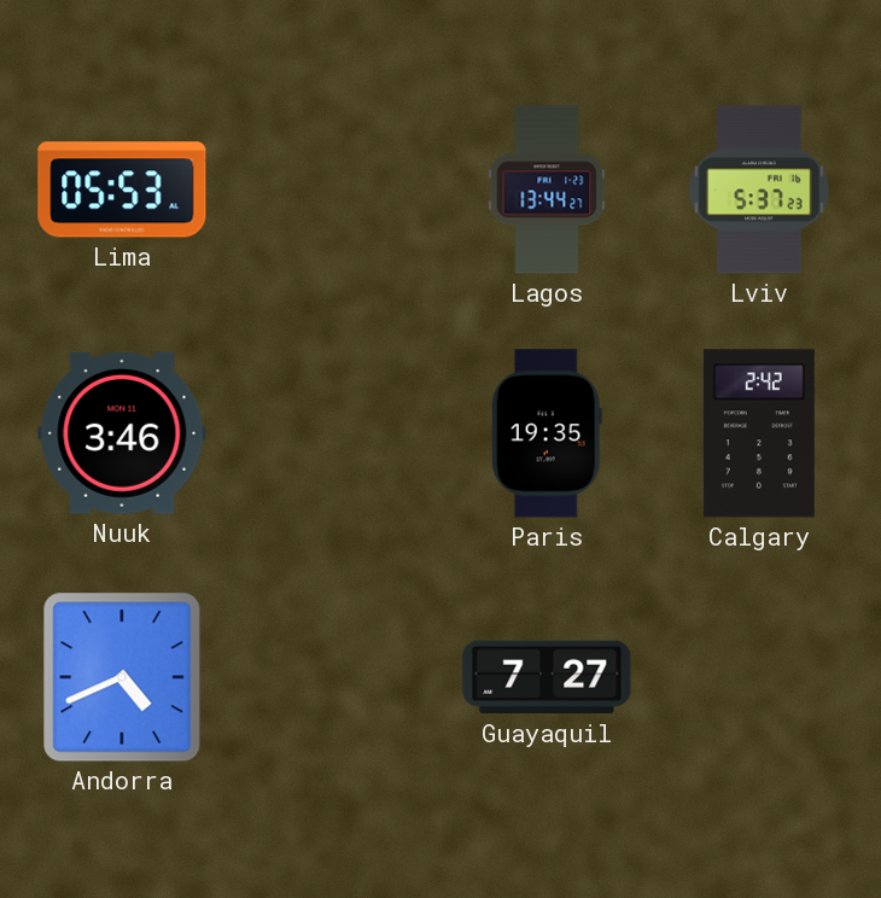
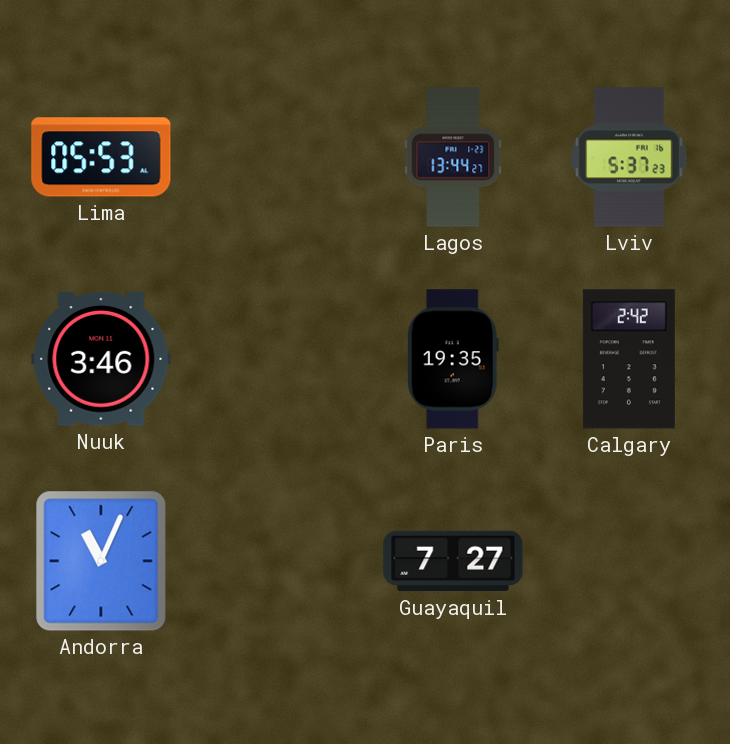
Andorra: 4:41 -> 11:04
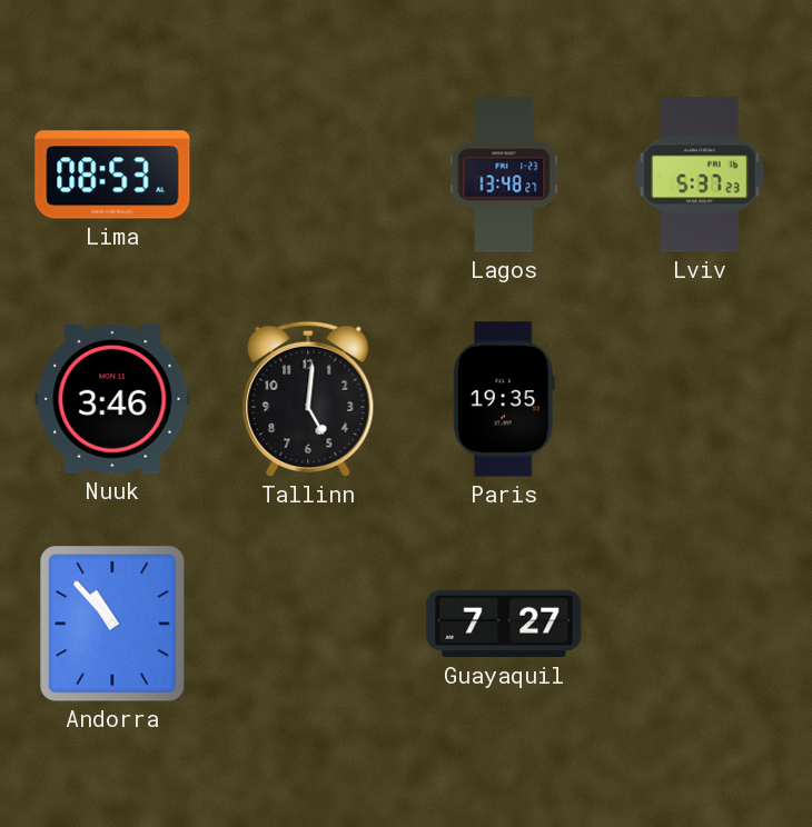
Lima: 05:53 -> 08:53
Lagos: 13:44 -> 13:48
Tallinn: none -> 5:01
Calgary: 2:42 -> none
Andorra: 11:04 -> 10:53
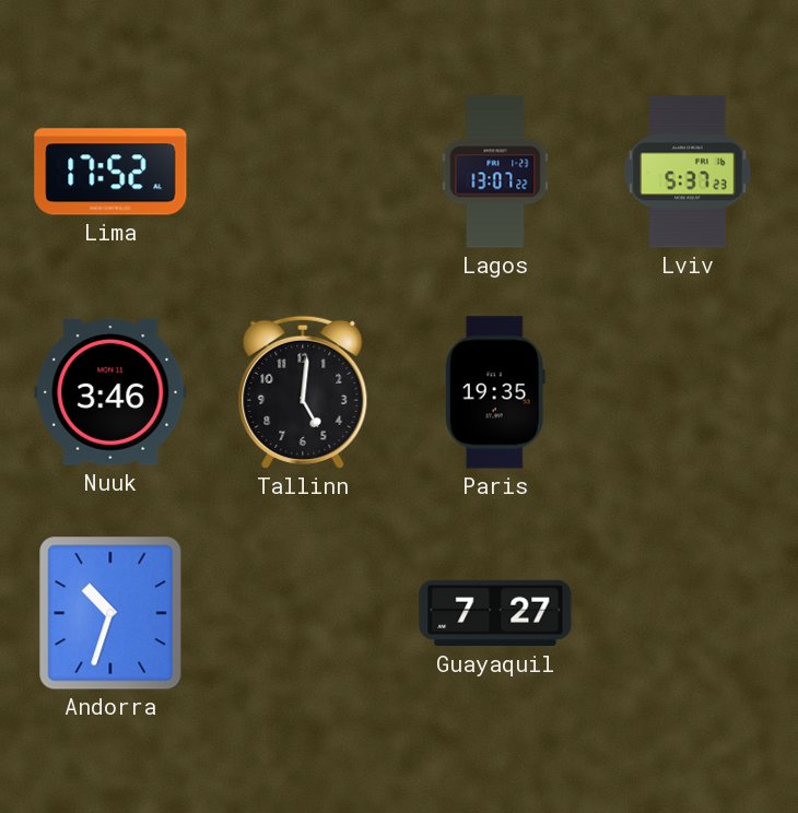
Lima: 08:53 -> 17:52
Lagos: 13:48 -> 13:07
Andorra: 10:53 -> 10:33
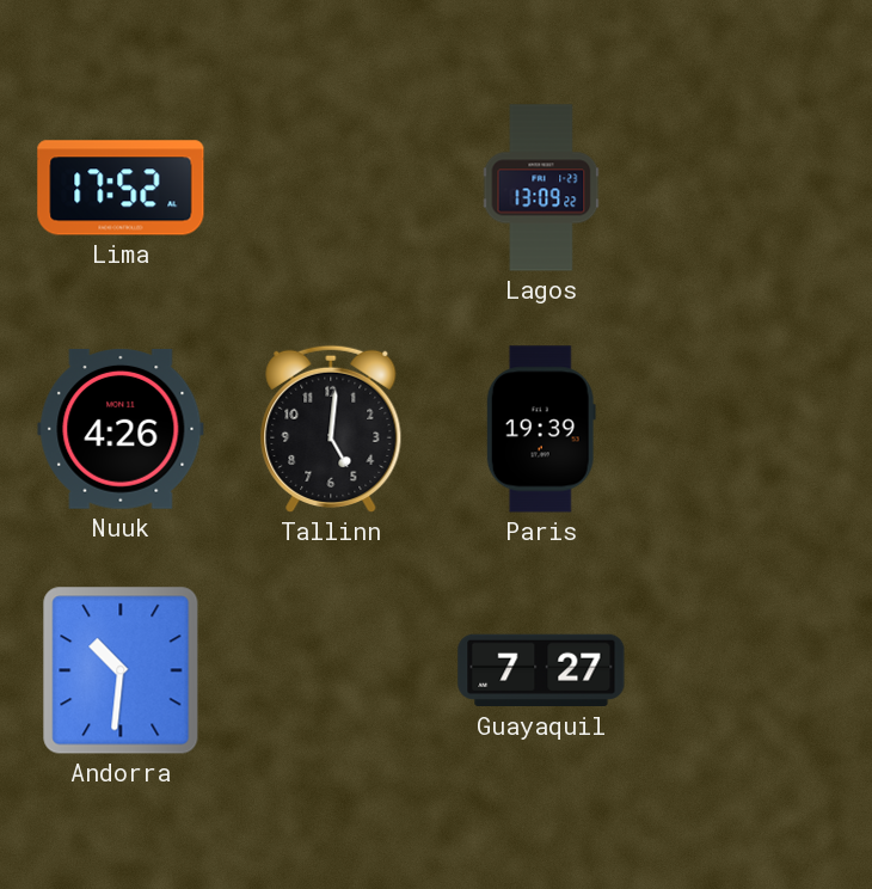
Lagos: 13:07 -> 13:09
Lviv: 5:37 -> none
Nuuk: 3:46 -> 4:26
Paris: 19:35 -> 19:39
Andorra: 10:33 -> 10:31
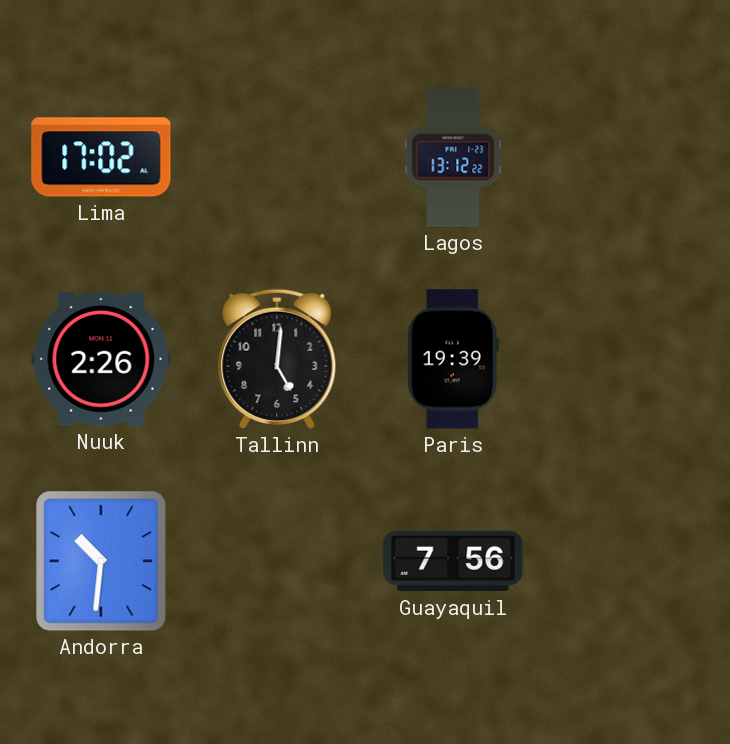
Lima: 17:52 -> 17:02
Lagos: 13:09 -> 13:12
Nuuk: 4:26 -> 2:26
Guayaquil: 7:27 -> 7:56
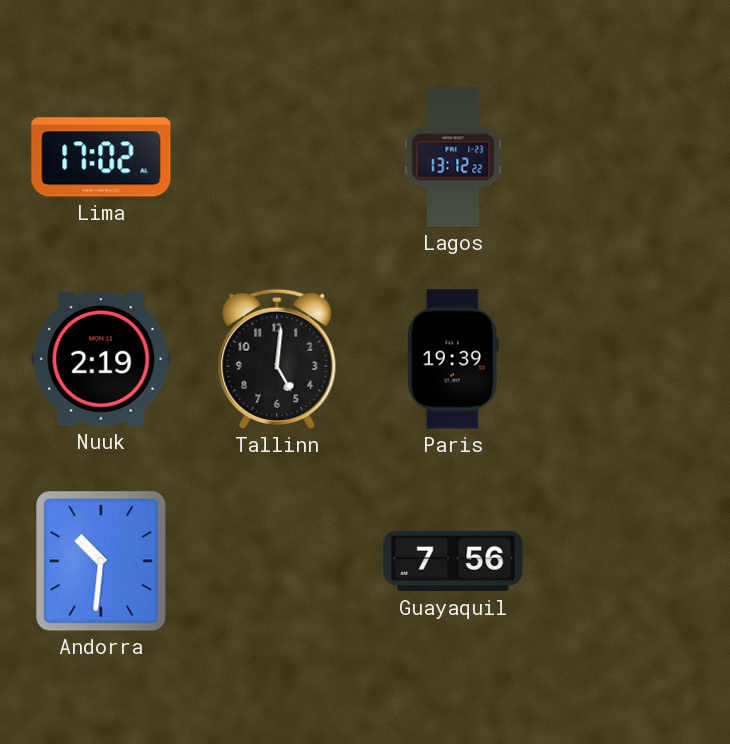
Nuuk: 2:26 -> 2:19
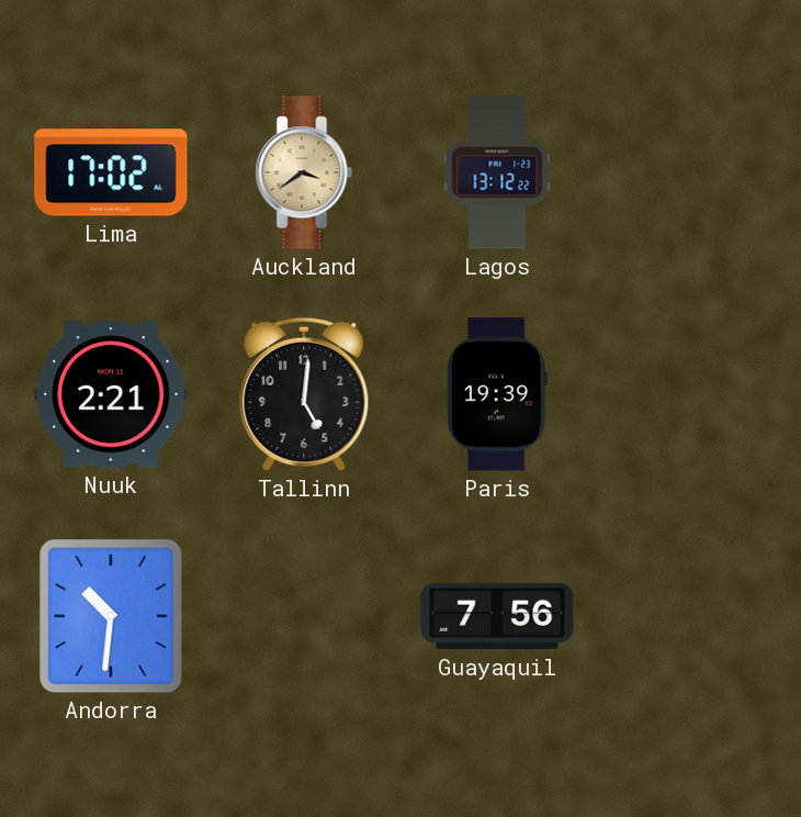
Auckland: none -> 3:39
Nuuk: 2:19 -> 2:21
